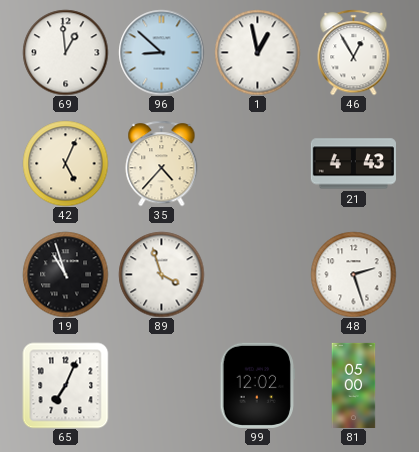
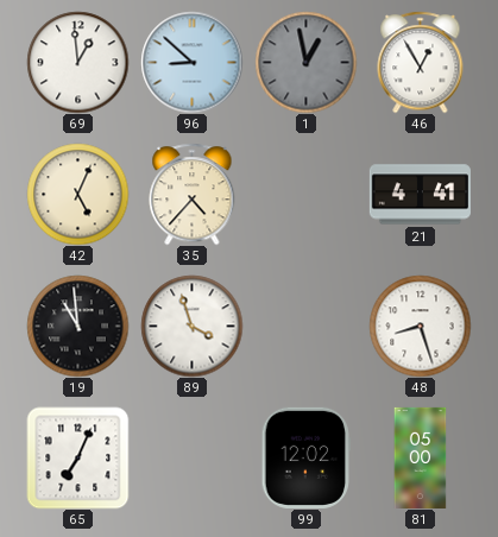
1 dial: white -> grey
21: 4:43 -> 4:41
19: 10:57 -> 10:59
48: 2:27 -> 8:27
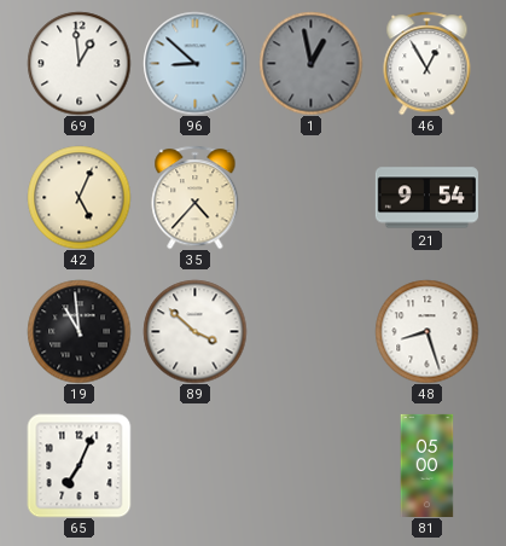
21: 4:41 -> 9:54
89: 3:57 -> 3:52
99: 12:02 -> none
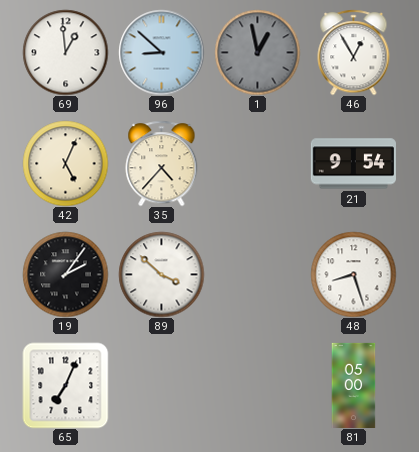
19: 10:59 -> 2:06
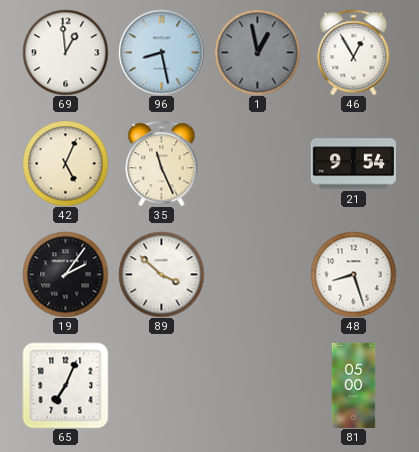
96: 8:52 -> 8:28
35: 4:37 -> 11:26
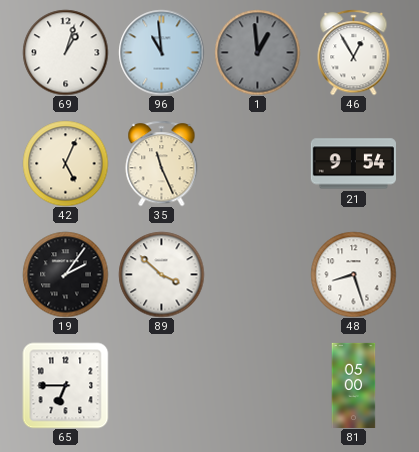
69: 12:59 -> 1:03
96: 8:28 -> 10:59
1: 12:58 -> 12:59
65: 7:04 -> 6:45
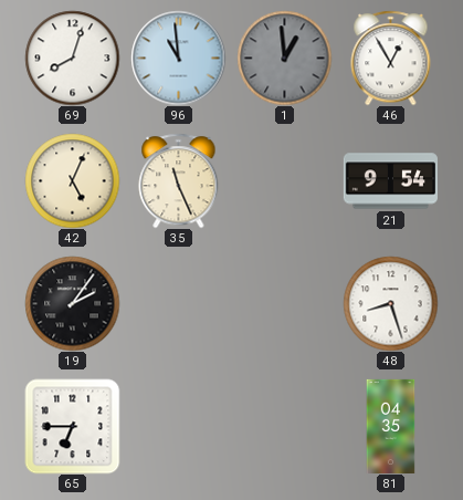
69: 1:03 -> 8:03
89: 3:52 -> none
81: 05:00 -> 04:35
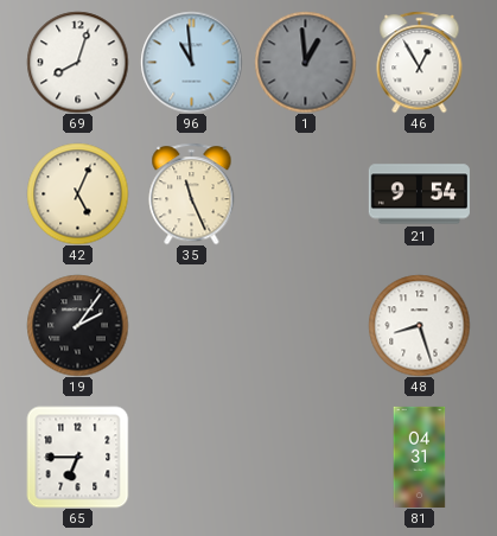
81: 04:35 -> 04:31
